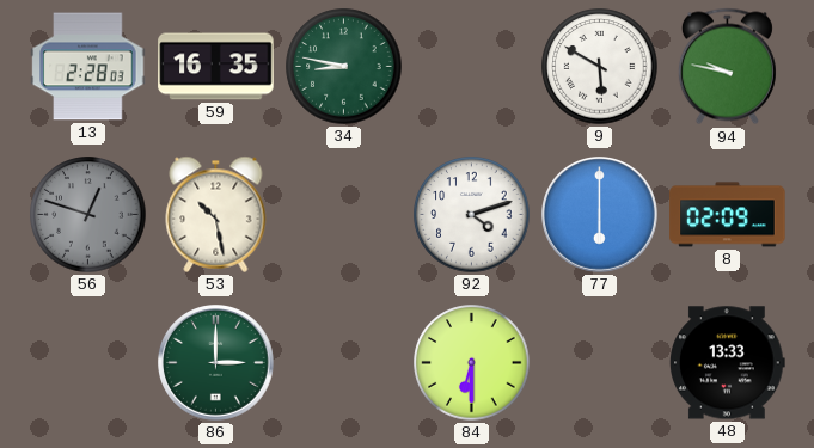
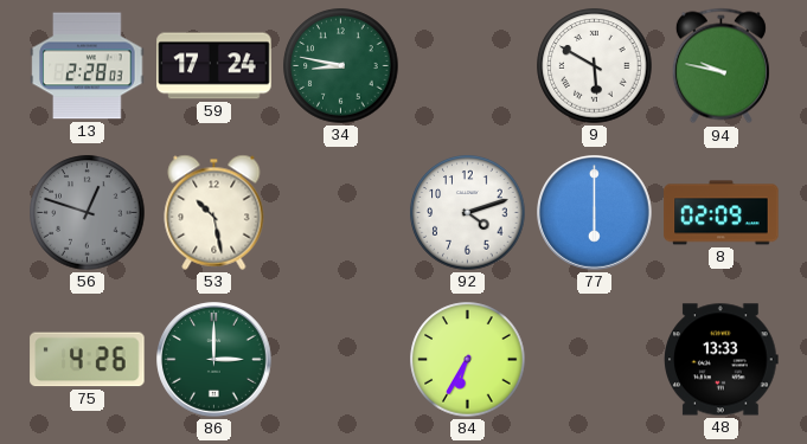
59: 16:35 -> 17:24
75: none -> 4:26
84: 6:30 -> 6:35
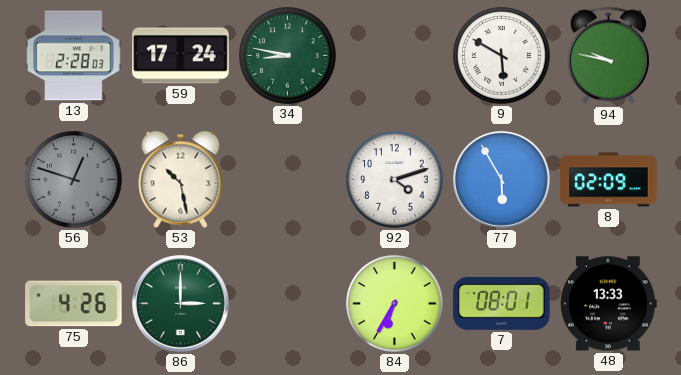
77: 6:00 -> 5:55
7: none -> 08:01
